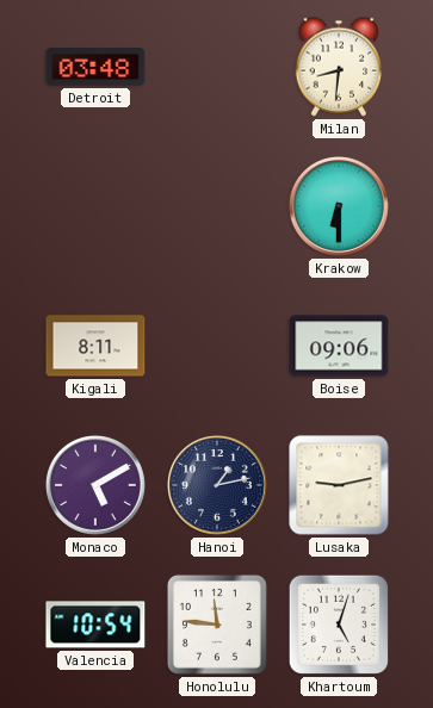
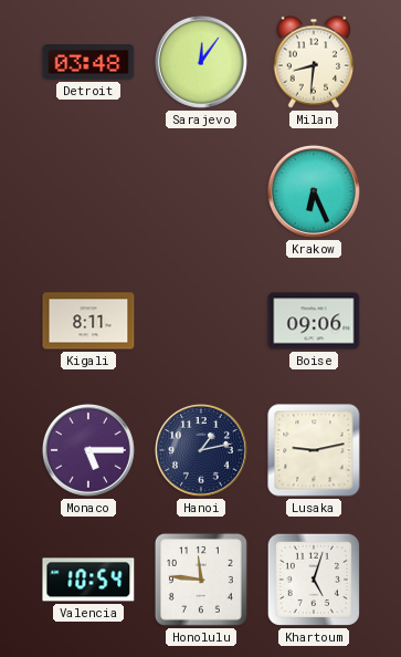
Sarajevo: none -> 12:06
Krakow: 6:30 -> 6:26
Monaco: 5:10 -> 5:15
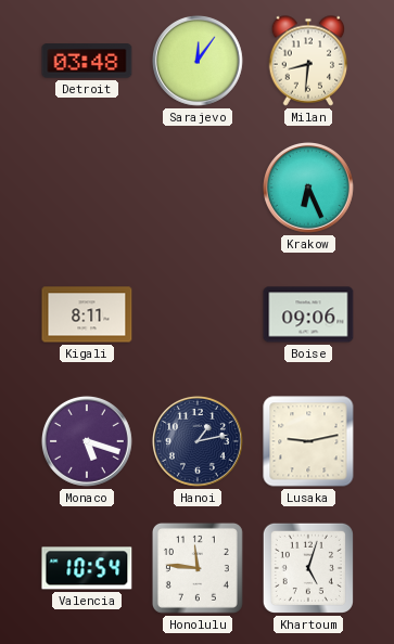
Monaco: 5:15 -> 5:18
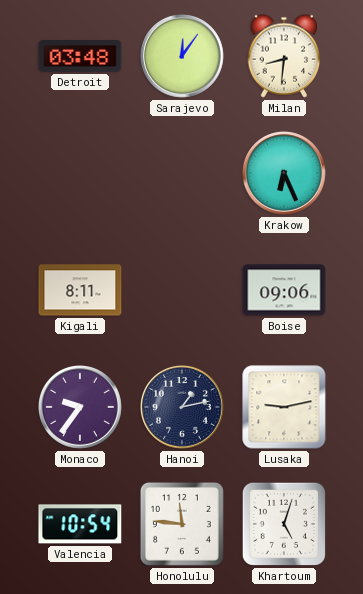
Monaco: 5:18 -> 9:36
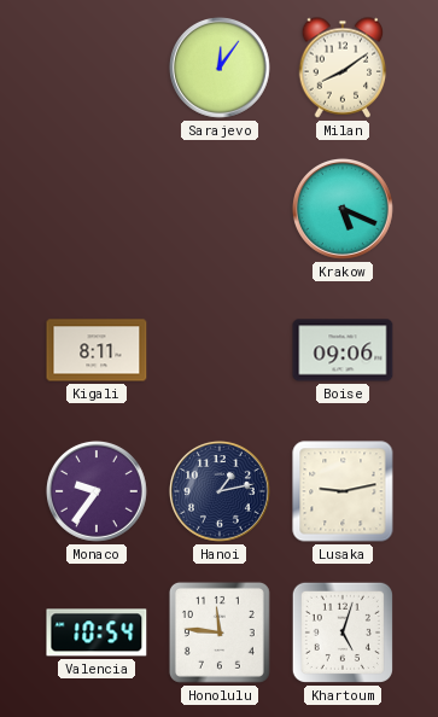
Detroit: 03:48 -> none
Milan: 8:31 -> 8:09
Krakow: 6:26 -> 5:19
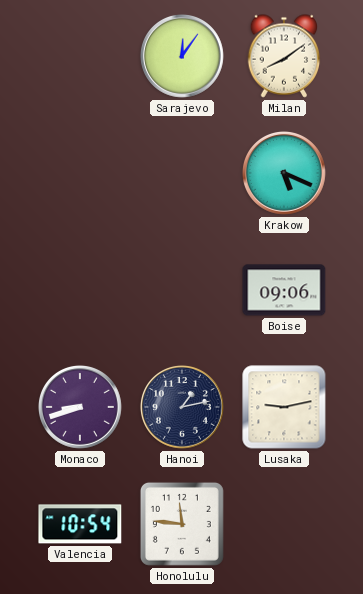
Kigali: 8:11 -> none
Monaco: 9:36 -> 8:42
Khartoum: 5:03 -> none
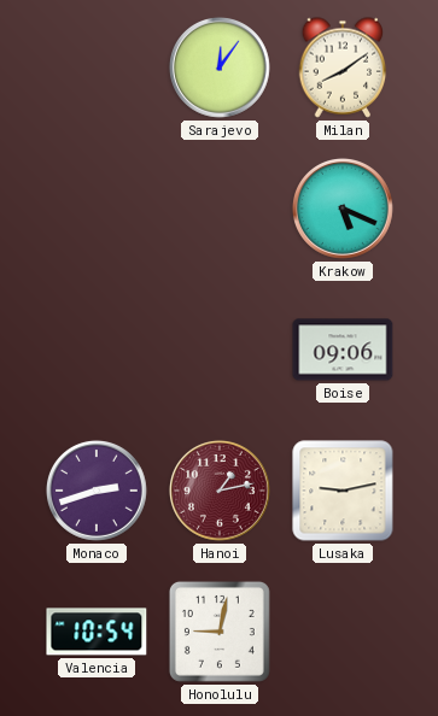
Monaco: 8:42 -> 2:42
Hanoi dial: navy -> burgundy
Honolulu: 11:46 -> 9:02
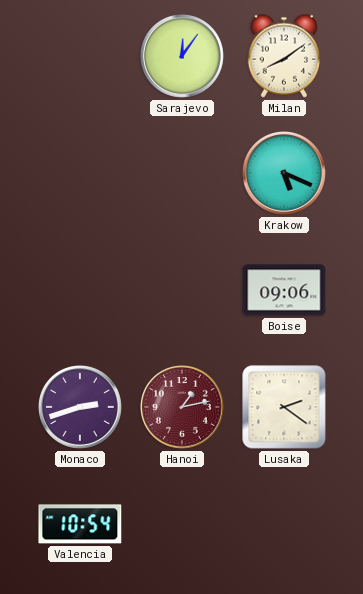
Lusaka: 9:13 -> 2:21
Honolulu: 9:02 -> none
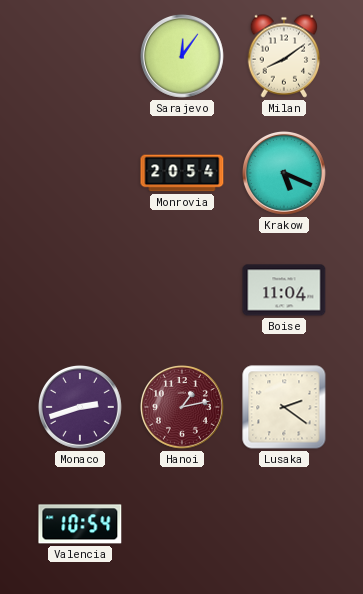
Monrovia: none -> 20:54
Boise: 09:06 -> 11:04
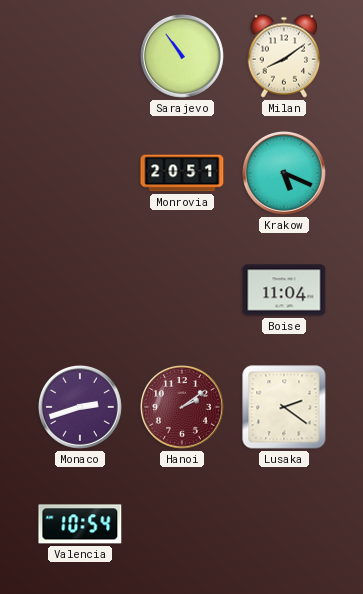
Sarajevo: 12:06 -> 10:54
Monrovia: 20:54 -> 20:51
Hanoi: 1:13 -> 2:09
